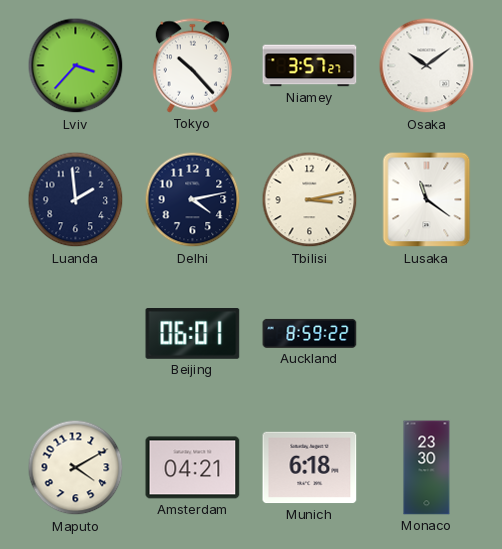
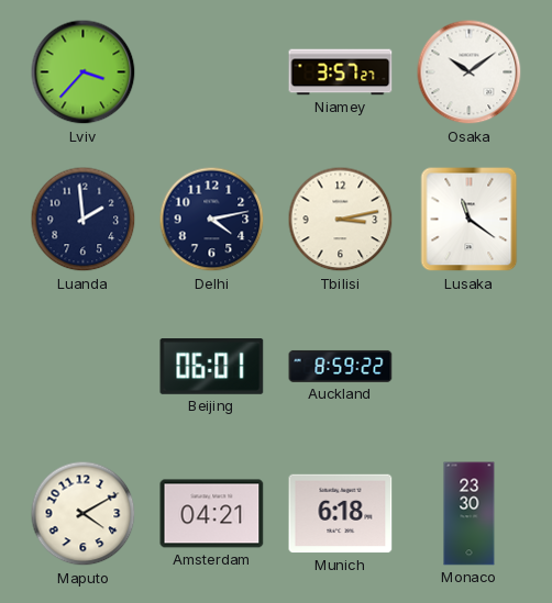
Tokyo: 10:23 -> none
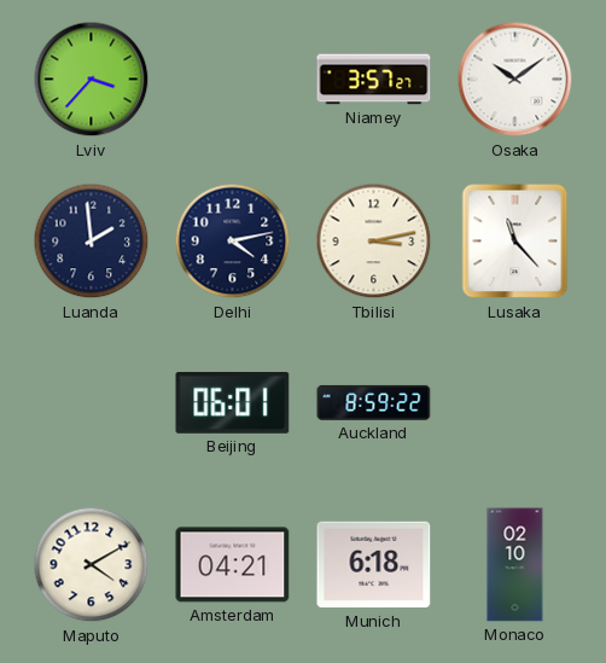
Lusaka: 11:21 -> 11:23
Monaco: 23:30 -> 02:10
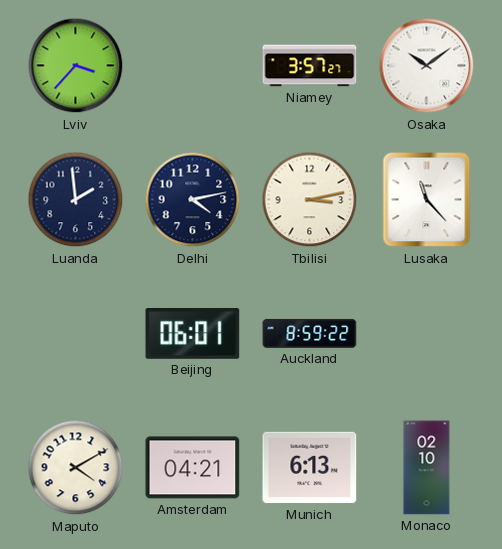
Munich: 6:18 -> 6:13
